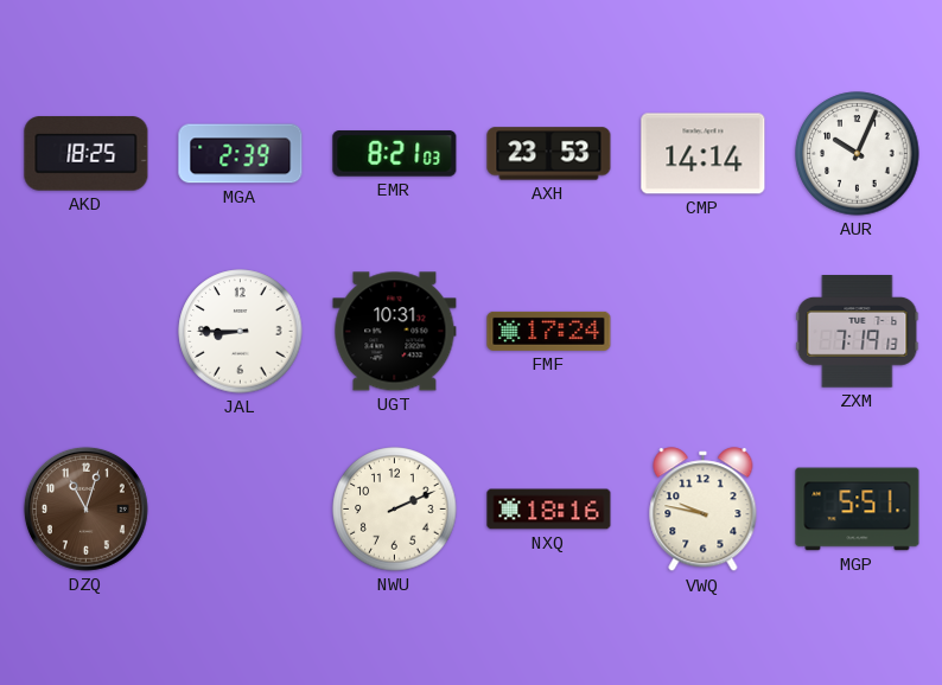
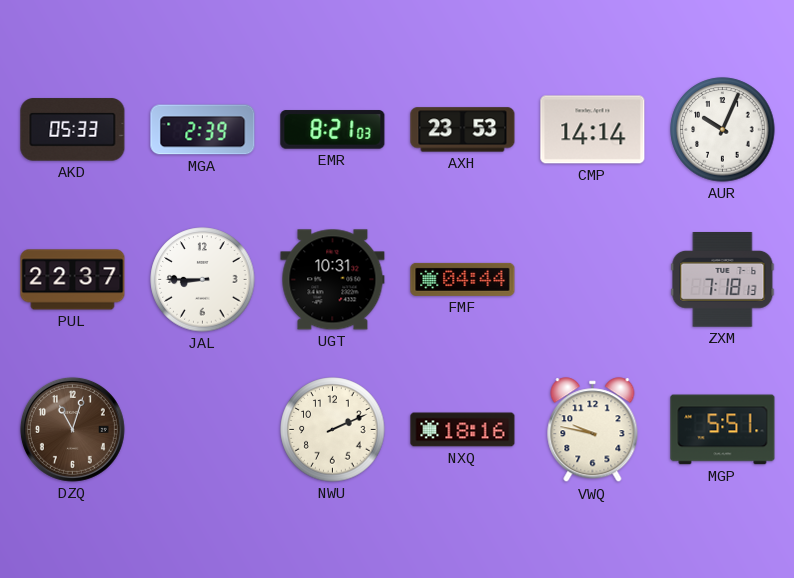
AKD: 18:25 -> 05:33
PUL: none -> 22:37
FMF: 17:24 -> 04:44
ZXM: 7:19 -> 7:18
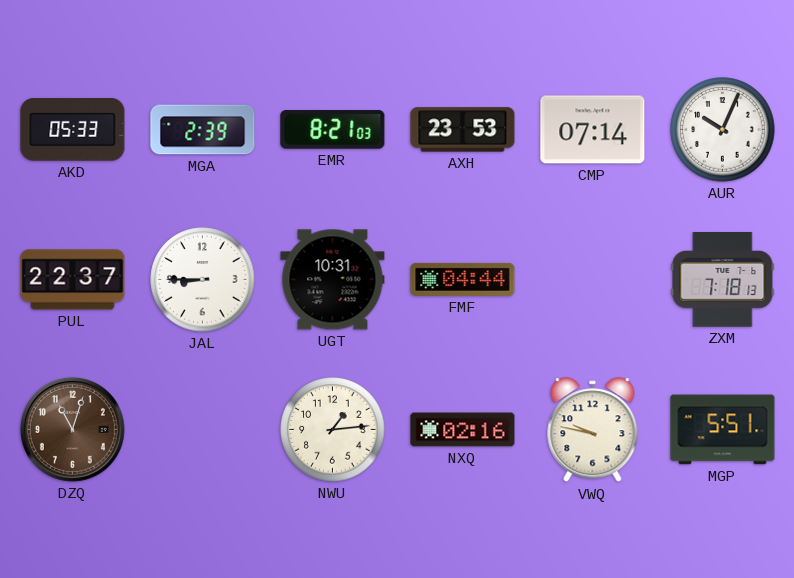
CMP: 14:14 -> 07:14
NWU: 2:11 -> 1:14
NXQ: 18:16 -> 02:16
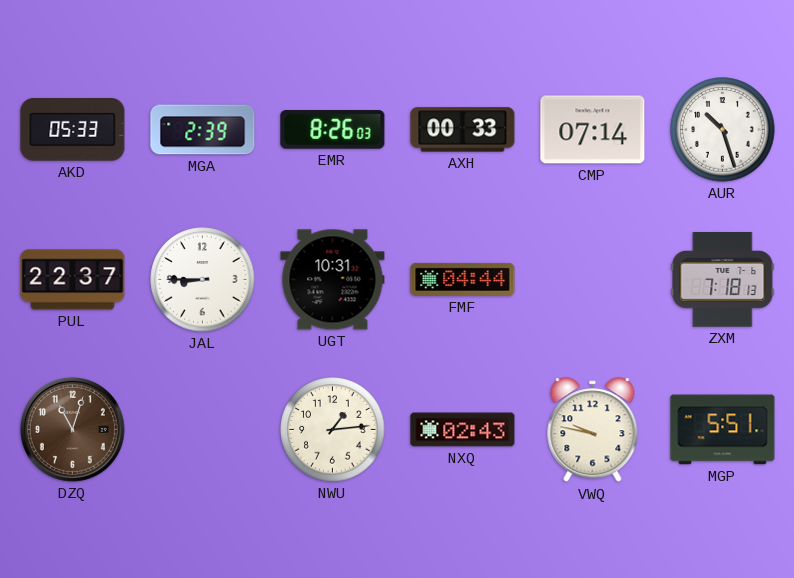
EMR: 8:21 -> 8:26
AXH: 23:53 -> 00:33
AUR: 10:04 -> 10:27
NXQ: 02:16 -> 02:43
